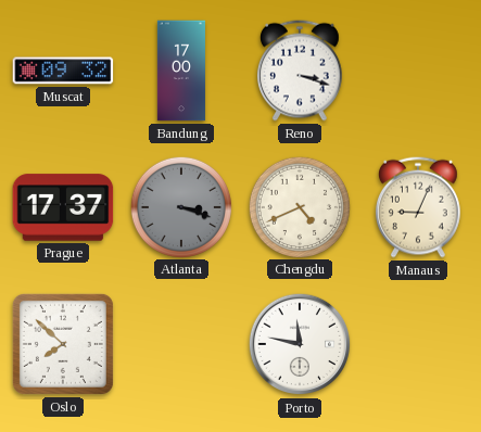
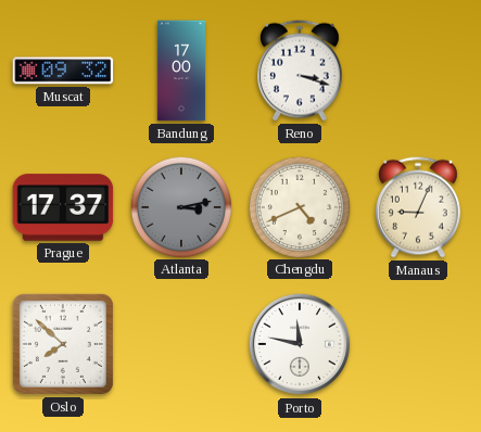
Atlanta: 3:18 -> 3:13
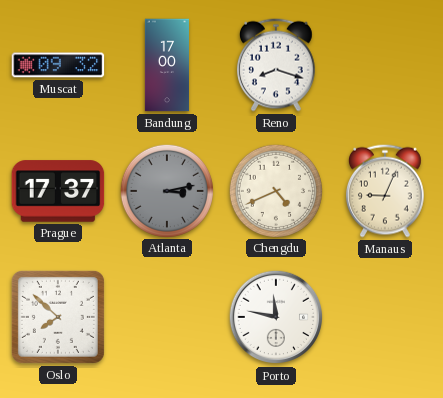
Reno: 3:18 -> 8:18
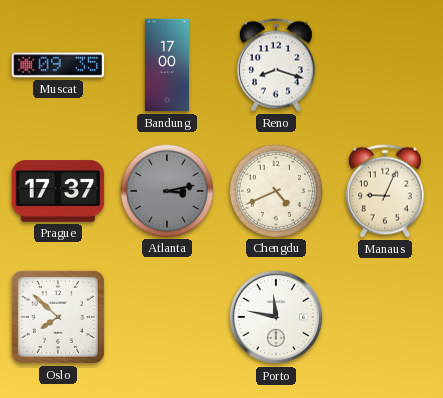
Muscat: 09:32 -> 09:35
